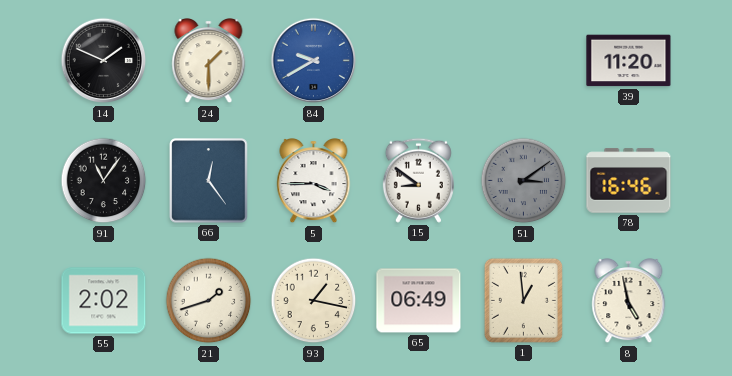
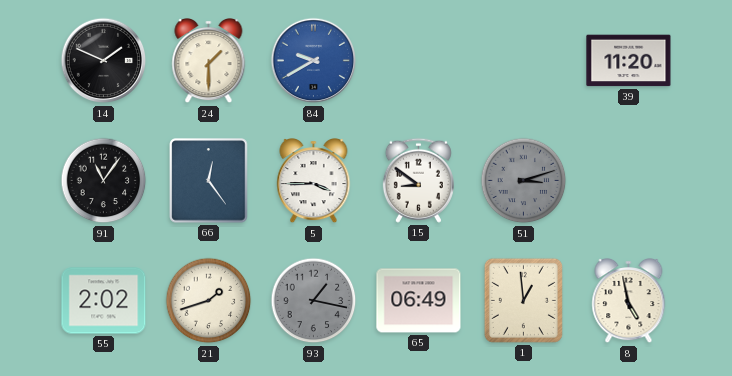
51: 3:09 -> 3:12
78: 16:46 -> none
93 dial: cream -> grey
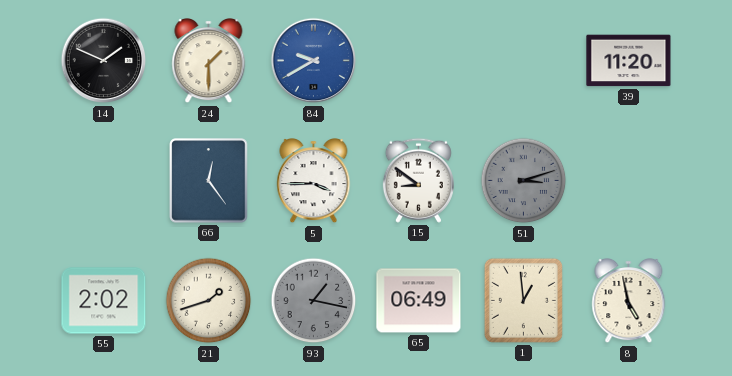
91: 11:06 -> none
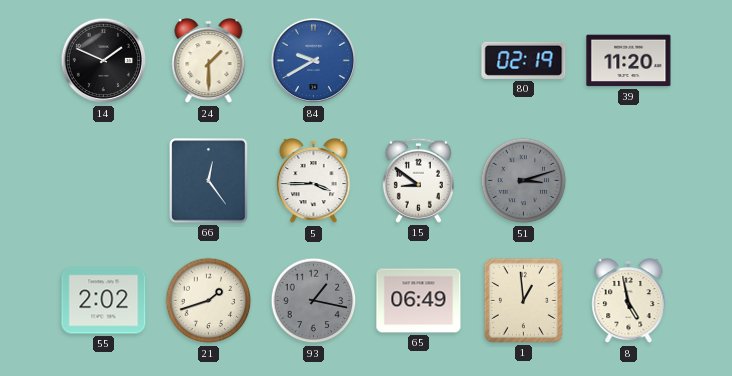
80: none -> 02:19
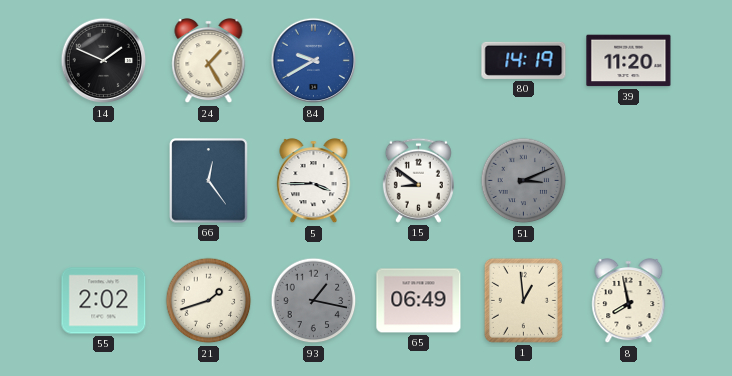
24: 1:30 -> 1:25
80: 02:19 -> 14:19
51: 3:12 -> 3:11
8: 4:58 -> 7:58
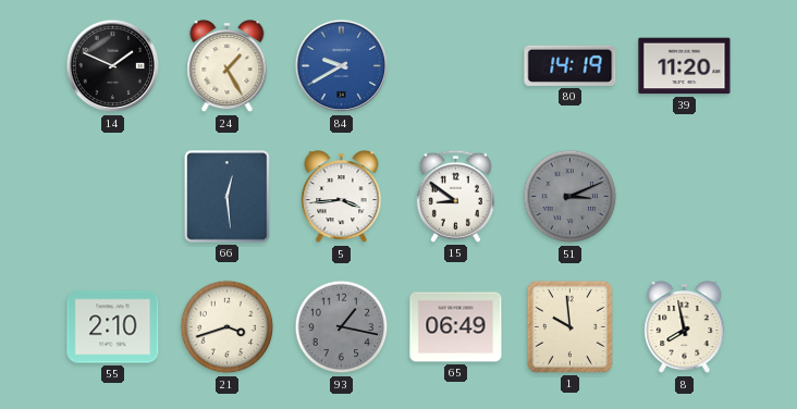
66: 12:24 -> 12:29
5: 3:45 -> 3:44
55: 2:02 -> 2:10
21: 1:42 -> 3:42
1: 12:59 -> 9:59
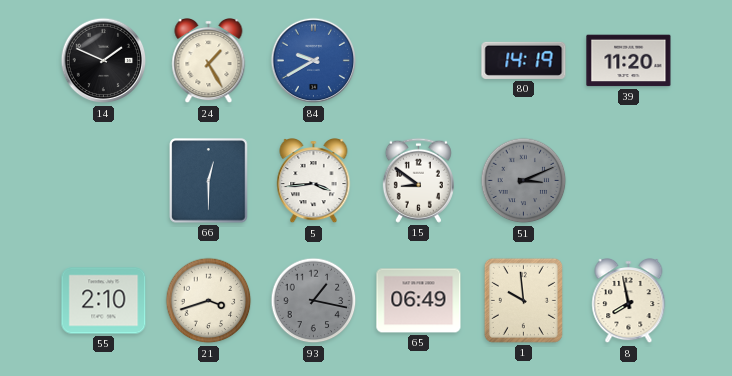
66: 12:29 -> 12:30
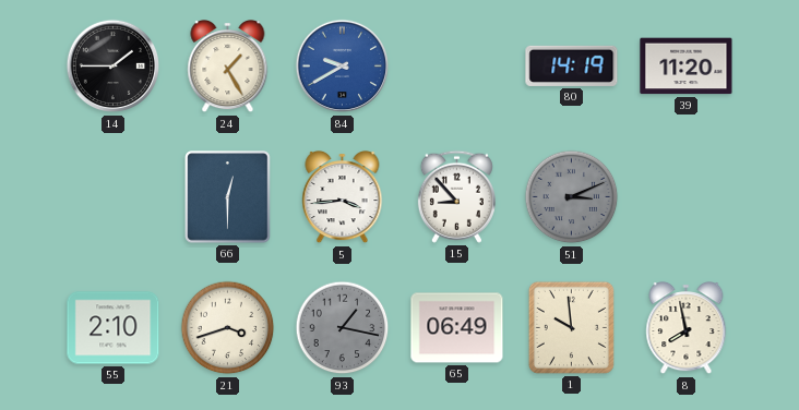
14: 1:49 -> 1:45
15: 8:51 -> 8:53
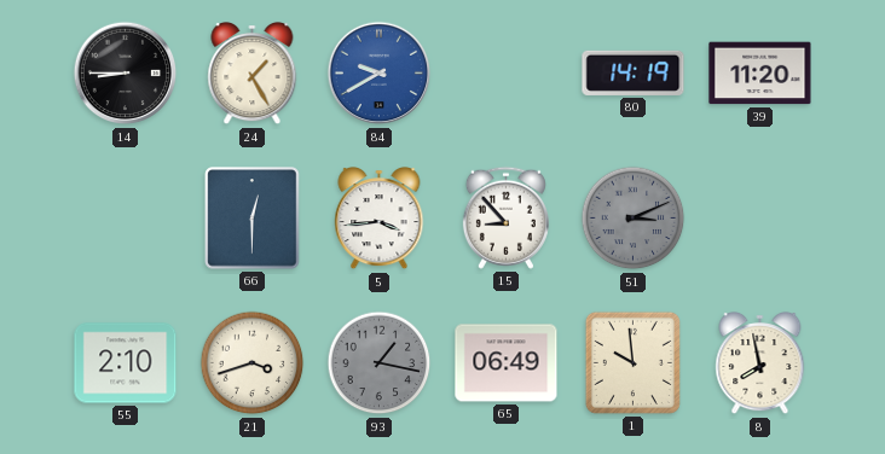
14: 1:45 -> 8:45
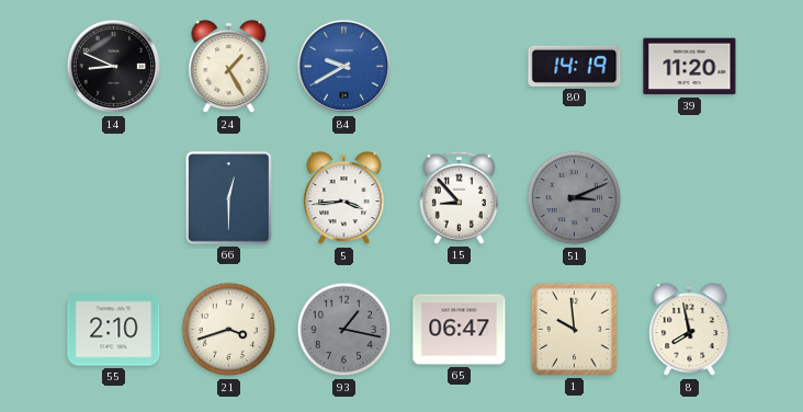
14: 8:45 -> 8:49
65: 06:49 -> 06:47
